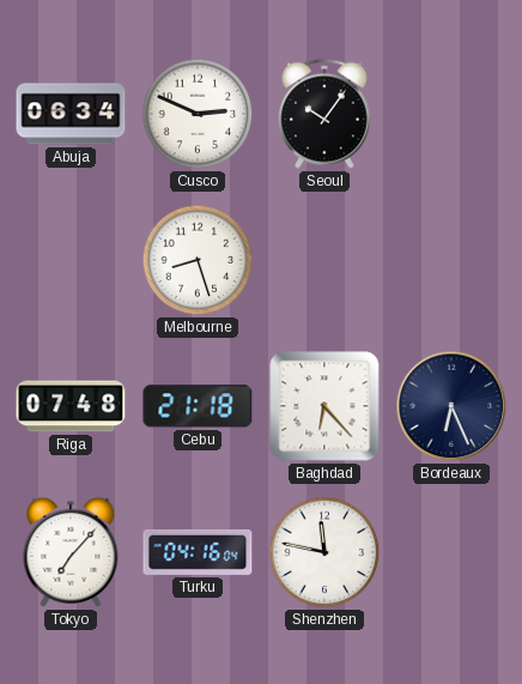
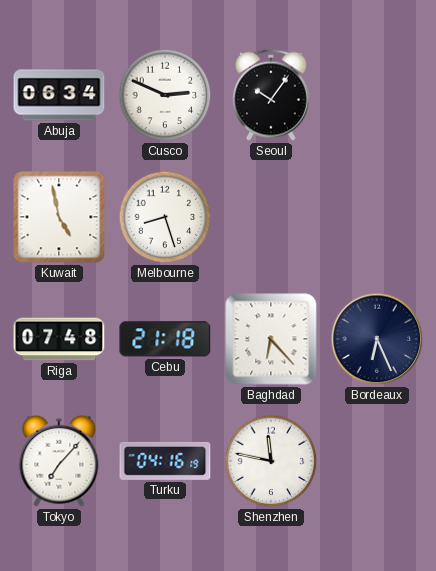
Kuwait: none -> 4:58
Turku: 04:16:04 -> 04:16:19
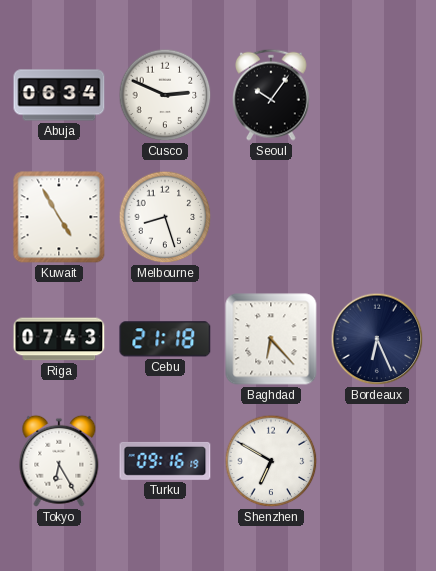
Kuwait: 4:58 -> 4:55
Riga: 07:48 -> 07:43
Tokyo: 7:07 -> 6:25
Turku: 04:16 -> 09:16
Shenzhen: 11:47 -> 6:50
